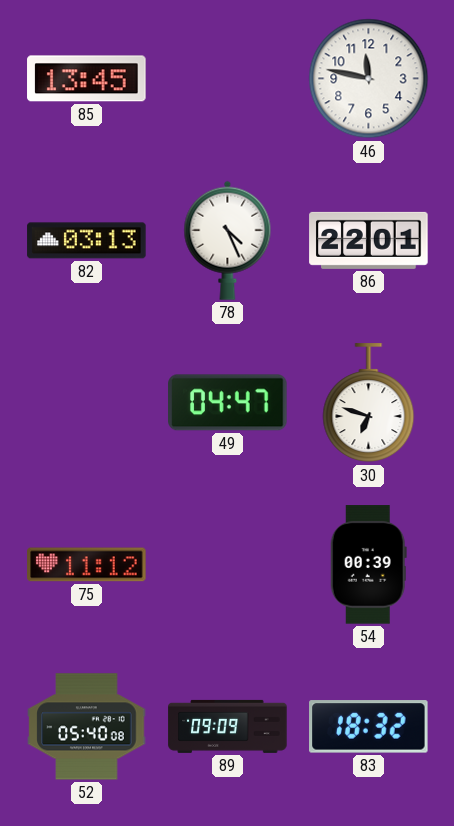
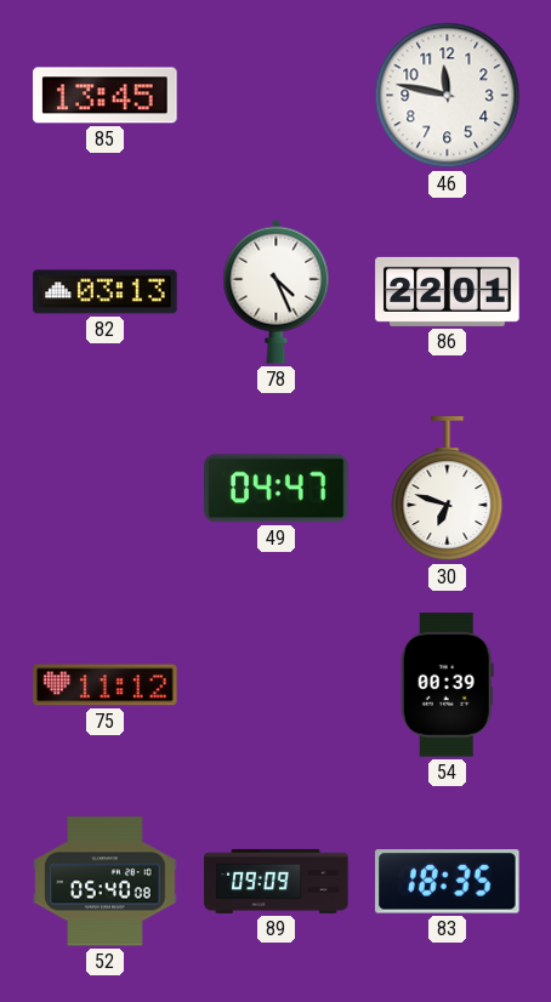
83: 18:32 -> 18:35
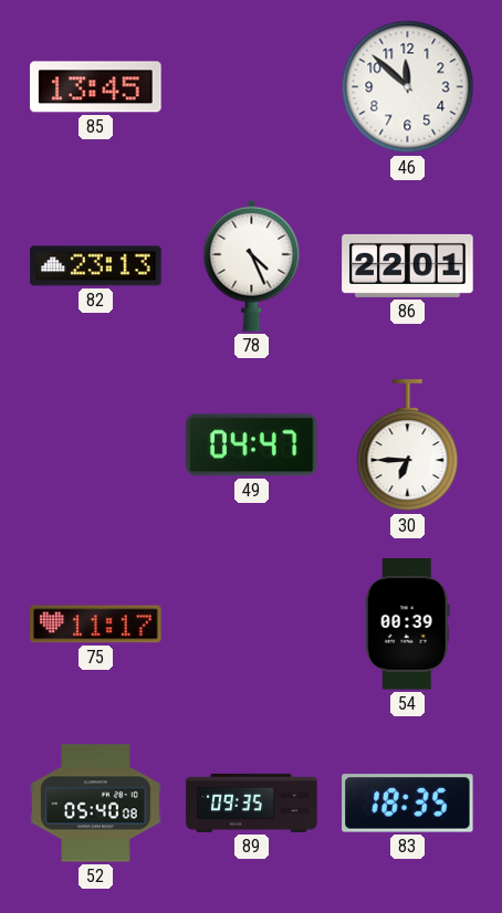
46: 11:47 -> 11:52
82: 03:13 -> 23:13
30: 6:48 -> 6:45
75: 11:12 -> 11:17
89: 09:09 -> 09:35
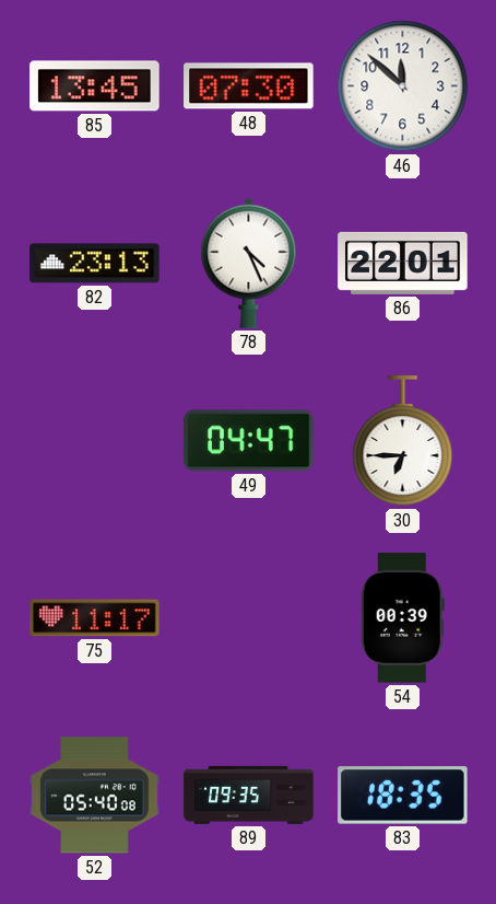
48: none -> 07:30
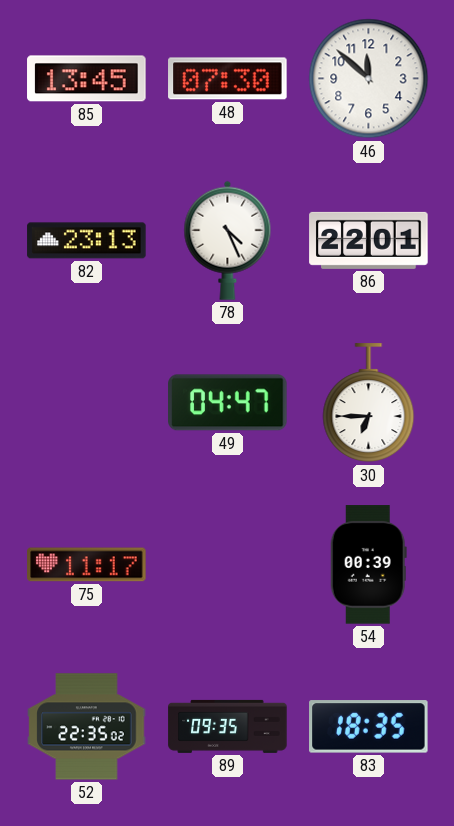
52: 05:40 -> 22:35
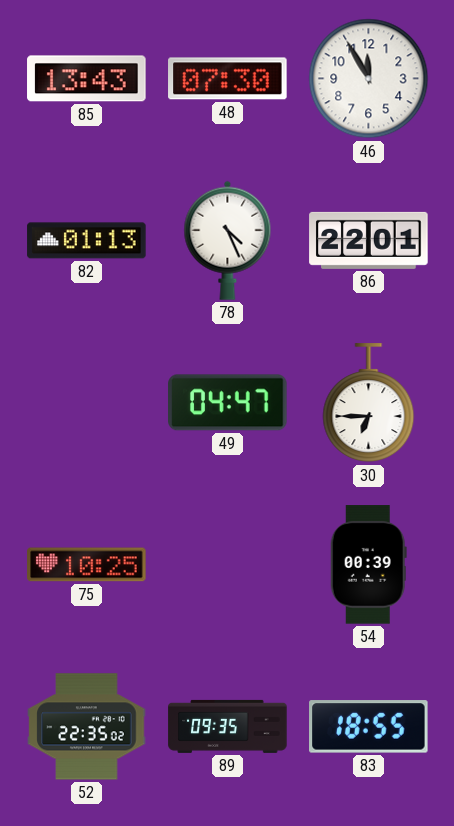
85: 13:45 -> 13:43
46: 11:52 -> 11:55
82: 23:13 -> 01:13
75: 11:17 -> 10:25
83: 18:35 -> 18:55
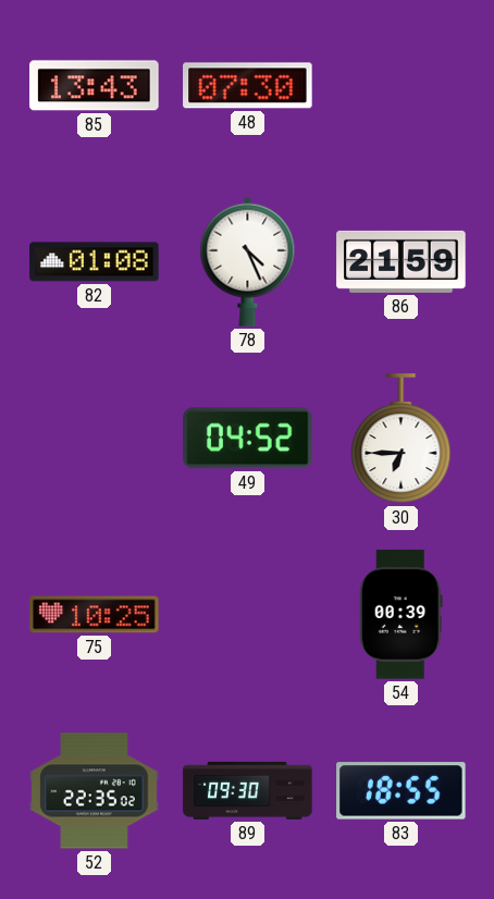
46: 11:55 -> none
82: 01:13 -> 01:08
86: 22:01 -> 21:59
49: 04:47 -> 04:52
89: 09:35 -> 09:30
